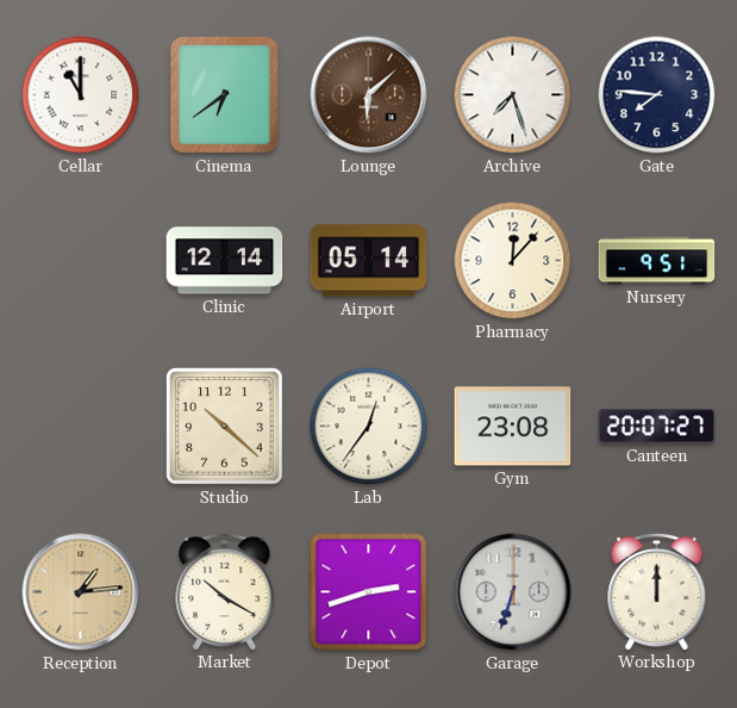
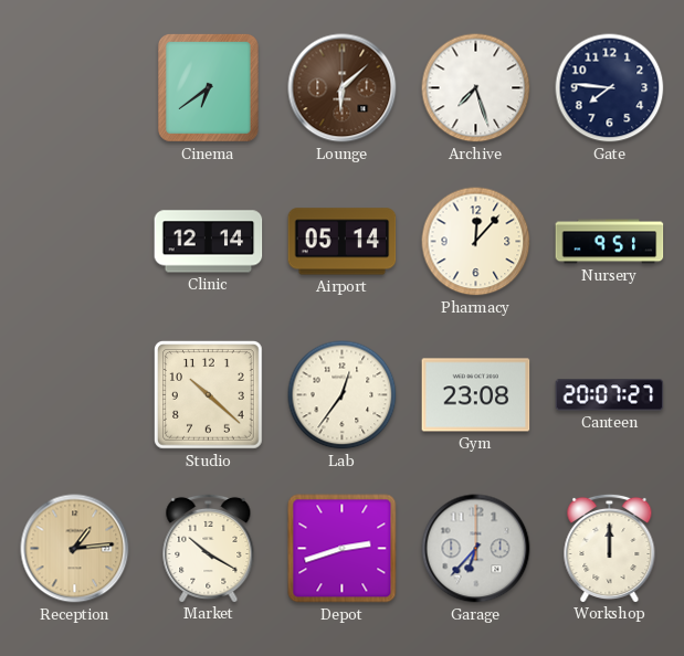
Cellar: 11:00 -> none
Garage: 6:33 -> 6:37
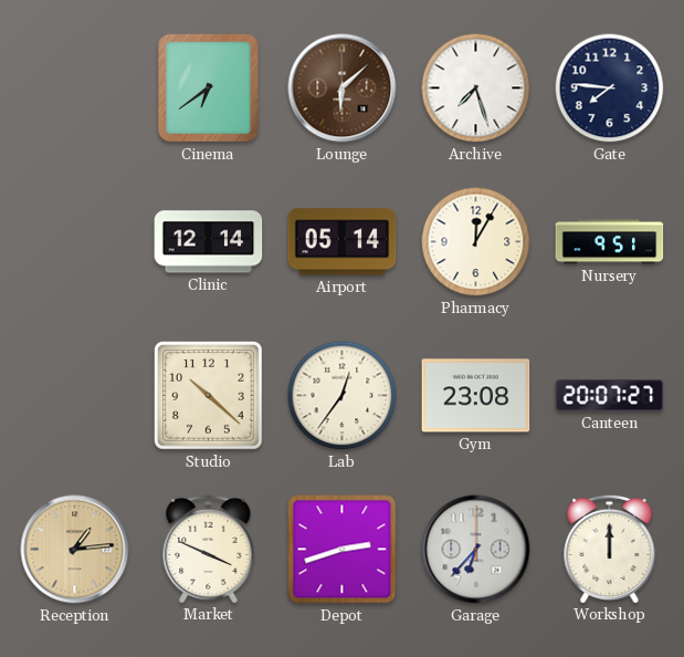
Pharmacy: 12:07 -> 12:05
Market: 10:20 -> 3:49
